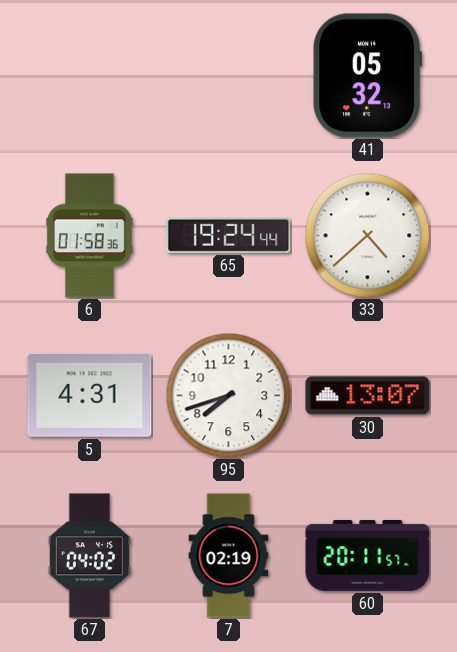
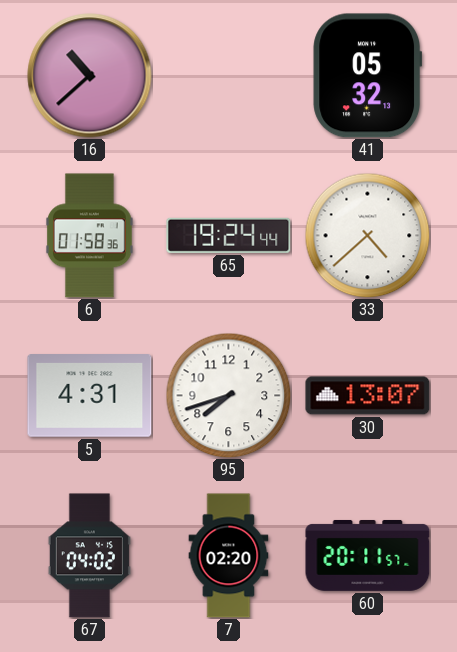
16: none -> 10:38
7: 02:19 -> 02:20
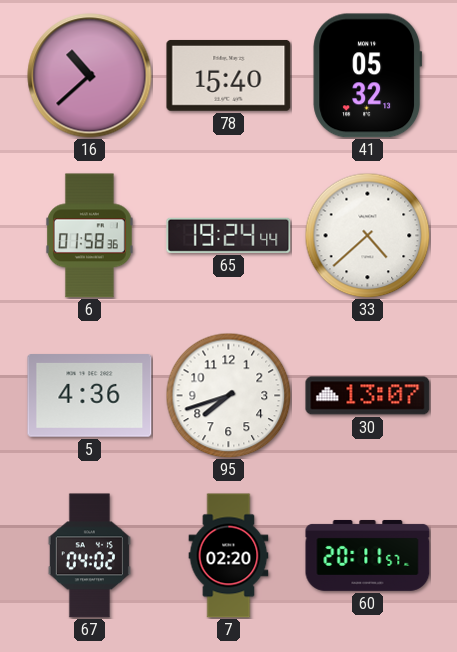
78: none -> 15:40
5: 4:31 -> 4:36
